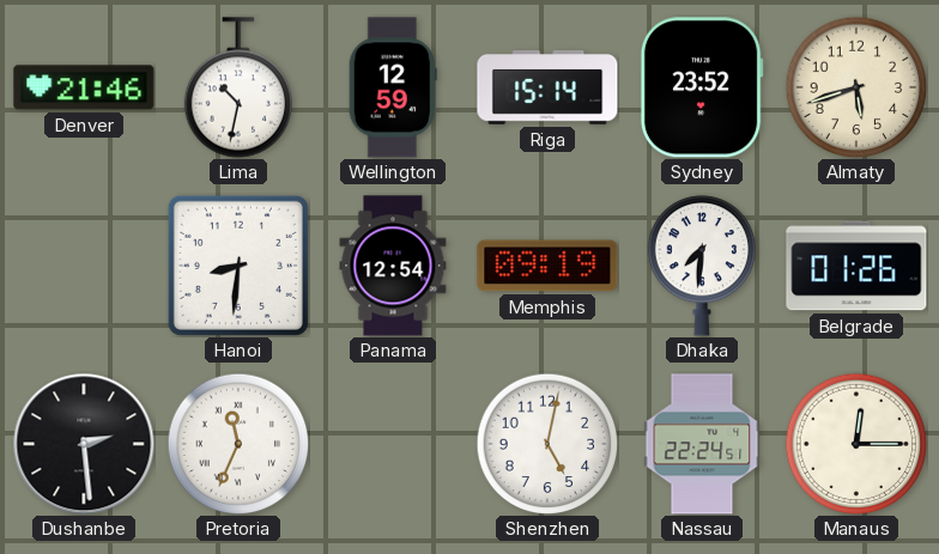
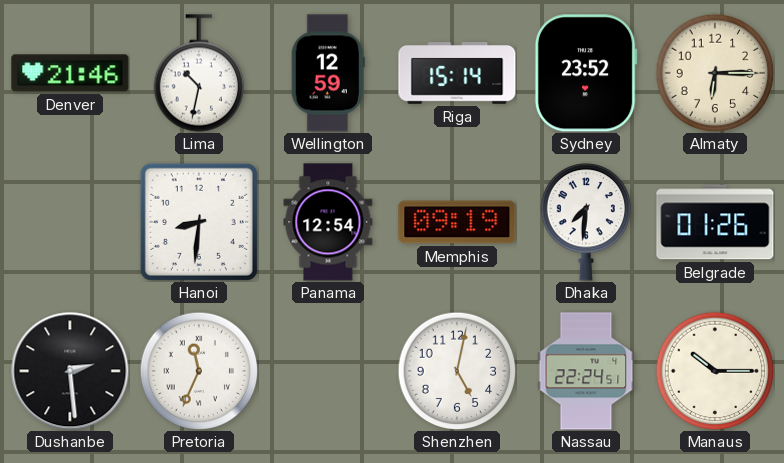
Almaty: 5:42 -> 6:15
Manaus: 12:15 -> 10:15
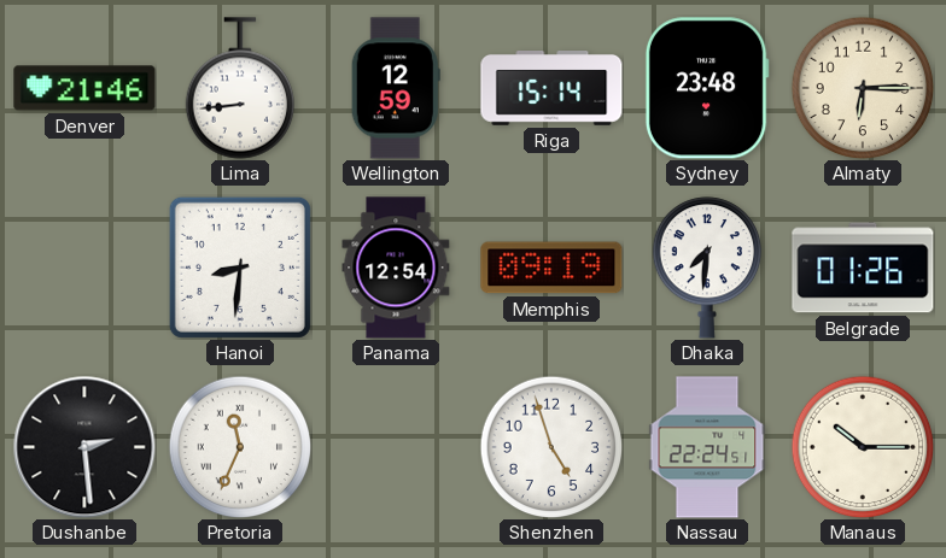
Lima: 10:32 -> 8:44
Sydney: 23:52 -> 23:48
Shenzhen: 5:02 -> 4:57
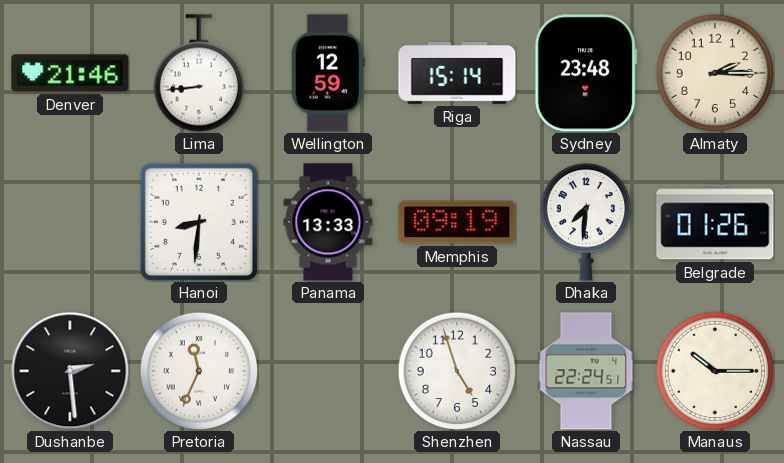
Almaty: 6:15 -> 2:15
Panama: 12:54 -> 13:33
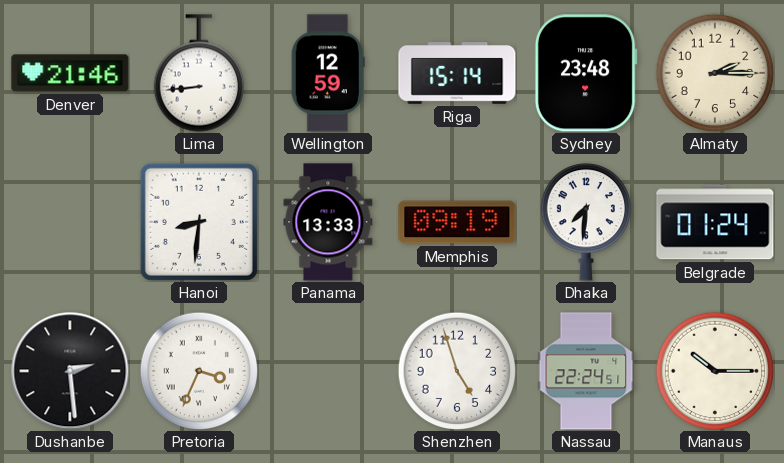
Belgrade: 01:26 -> 01:24
Pretoria: 11:34 -> 3:34
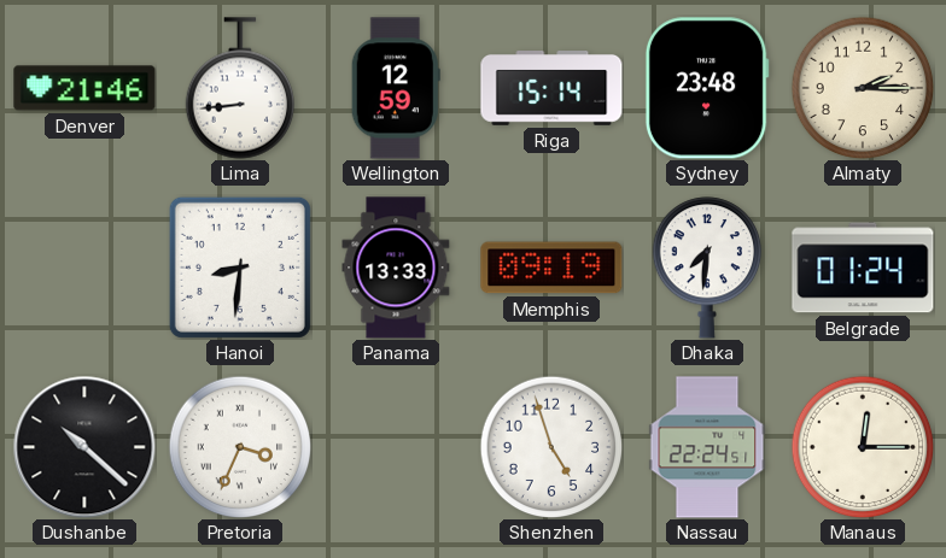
Dushanbe: 2:29 -> 10:22
Manaus: 10:15 -> 12:15
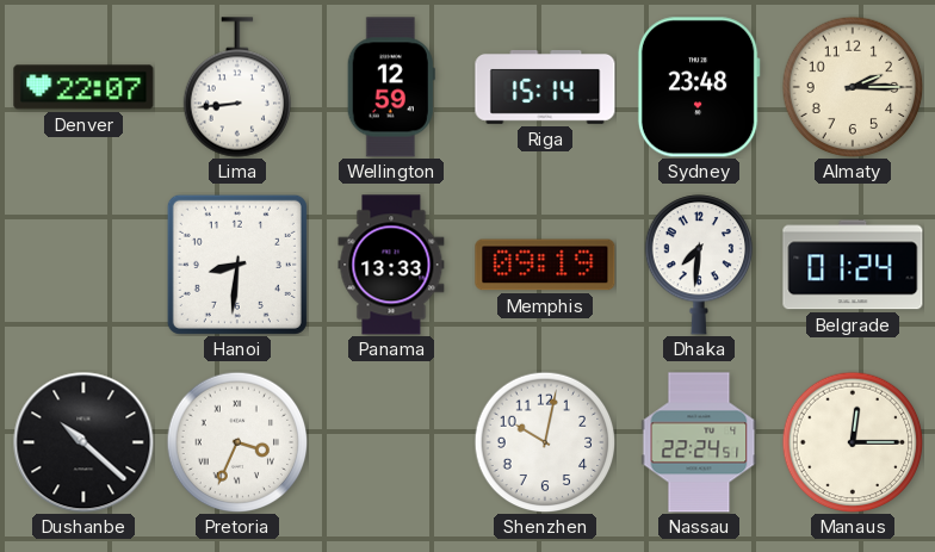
Denver: 21:46 -> 22:07
Shenzhen: 4:57 -> 10:02
